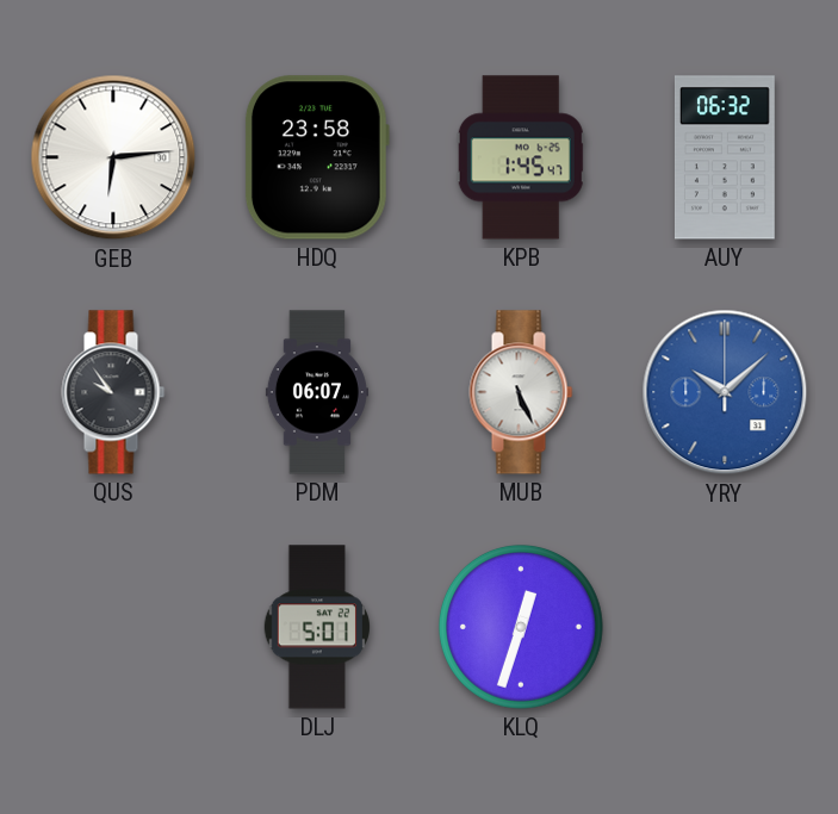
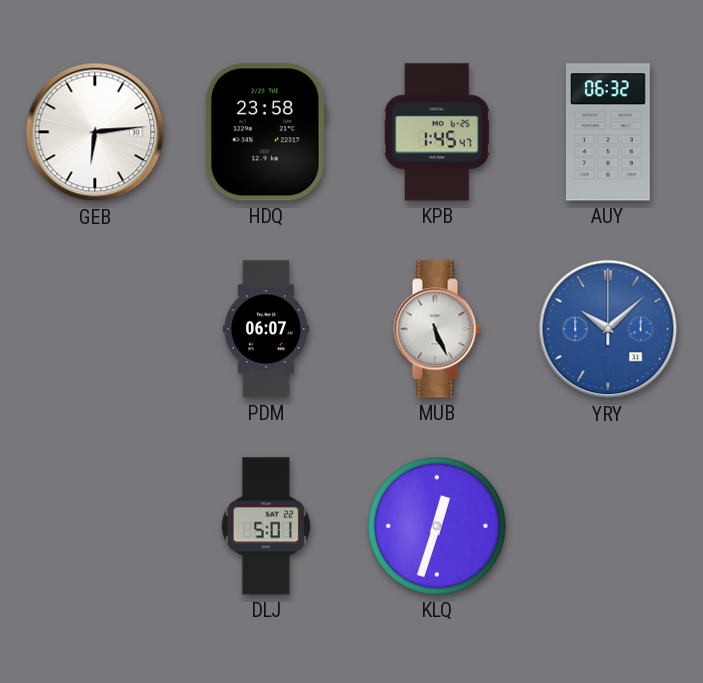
QUS: 9:54 -> none
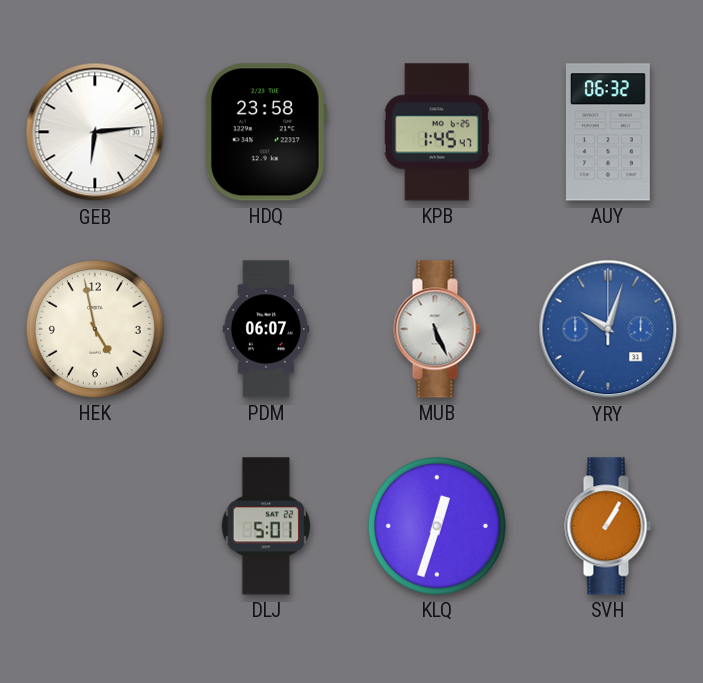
HEK: none -> 4:58
YRY: 10:08 -> 10:03
SVH: none -> 1:05
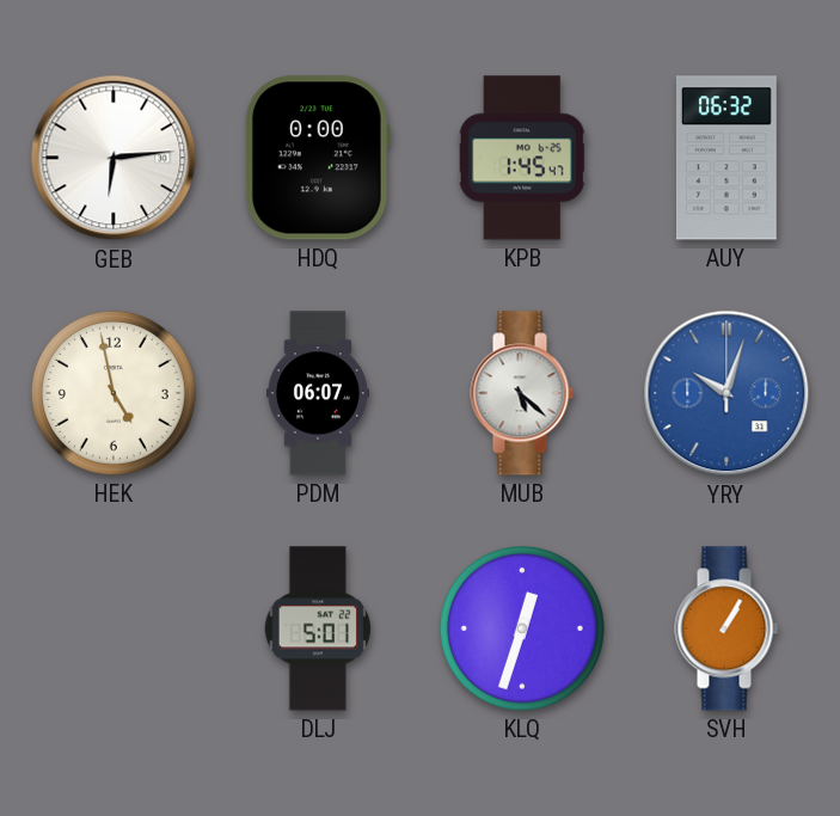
HDQ: 23:58 -> 0:00
MUB: 5:26 -> 5:22
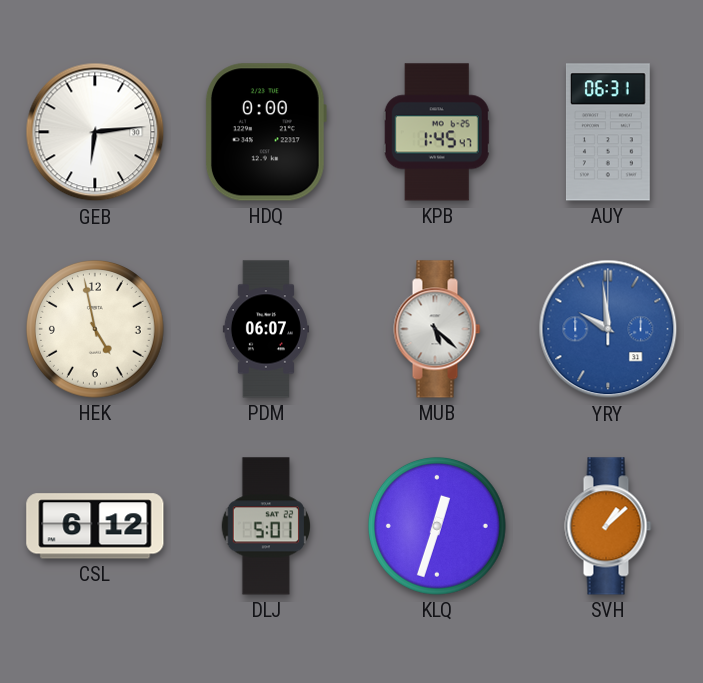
AUY: 06:32 -> 06:31
YRY: 10:03 -> 9:59
CSL: none -> 6:12
SVH: 1:05 -> 1:08
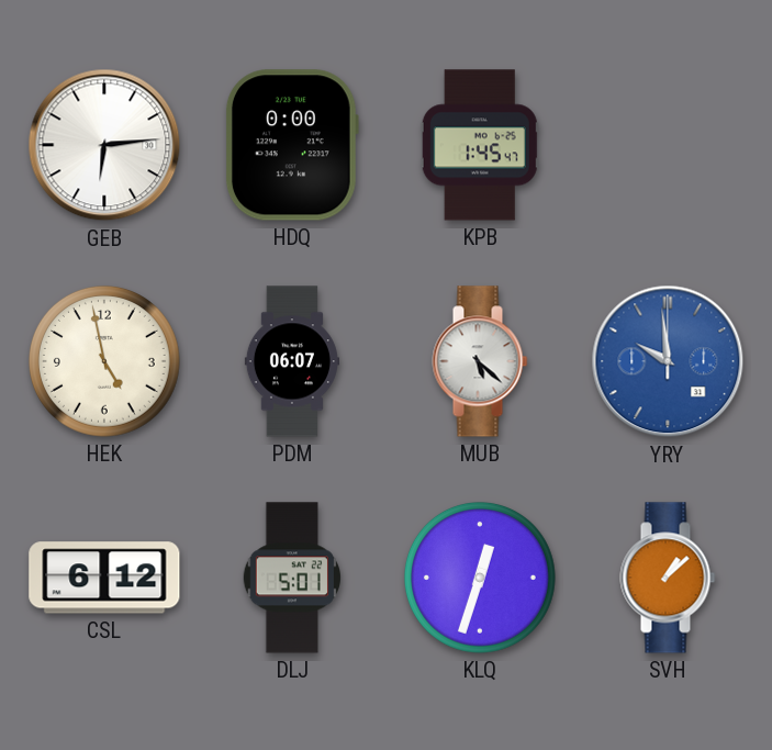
AUY: 06:31 -> none
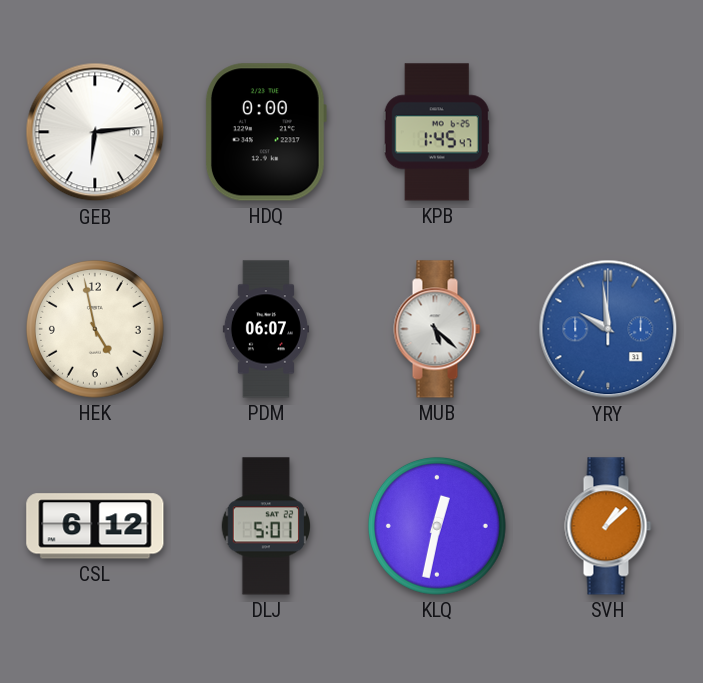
KLQ: 12:33 -> 12:32
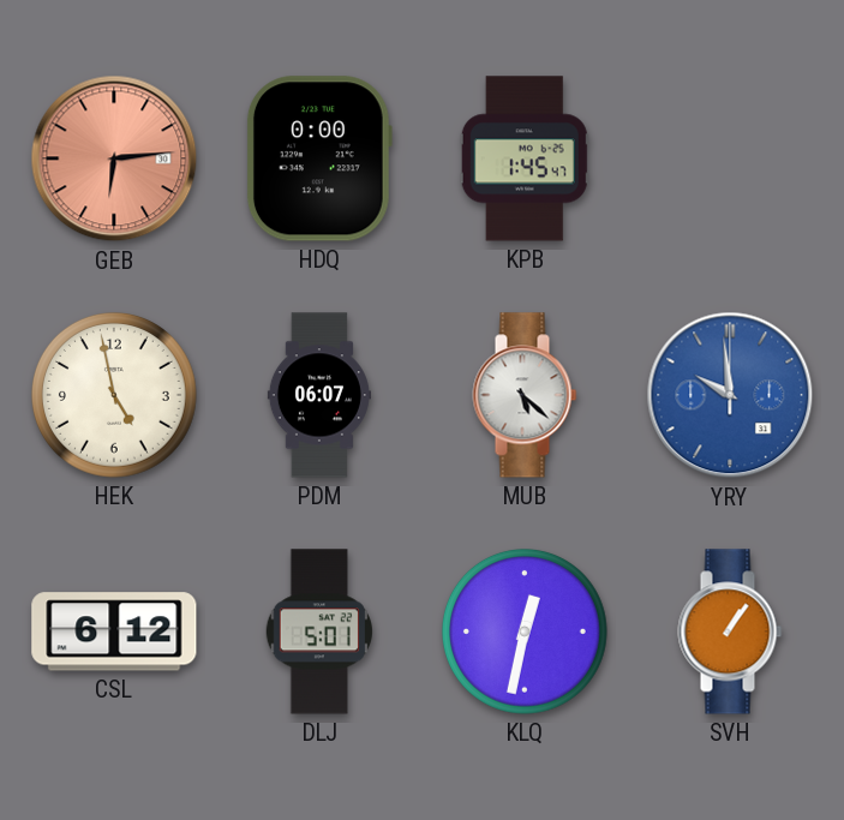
GEB dial: white -> salmon
SVH: 1:08 -> 1:06
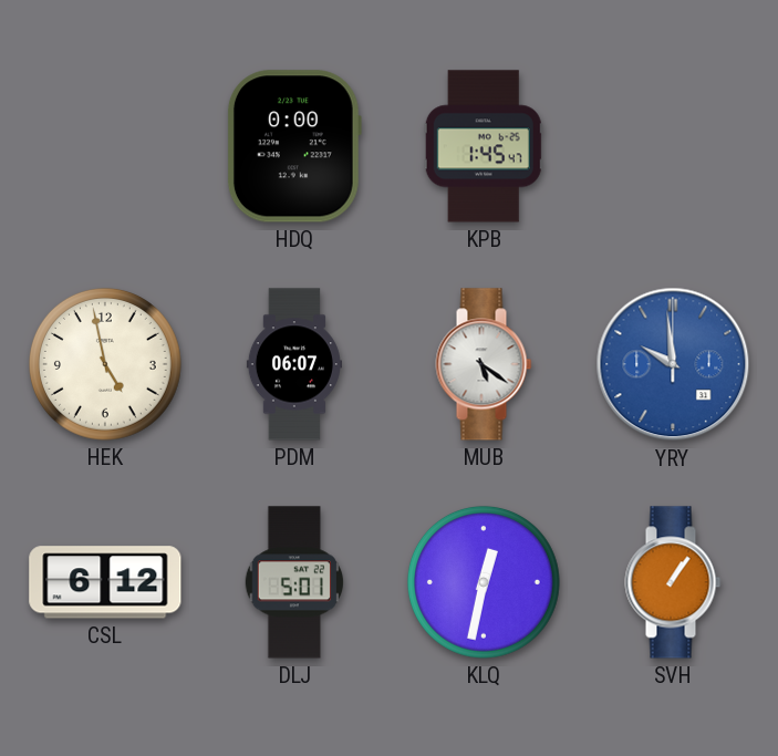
GEB: 6:14 -> none
MUB: 5:22 -> 5:21
